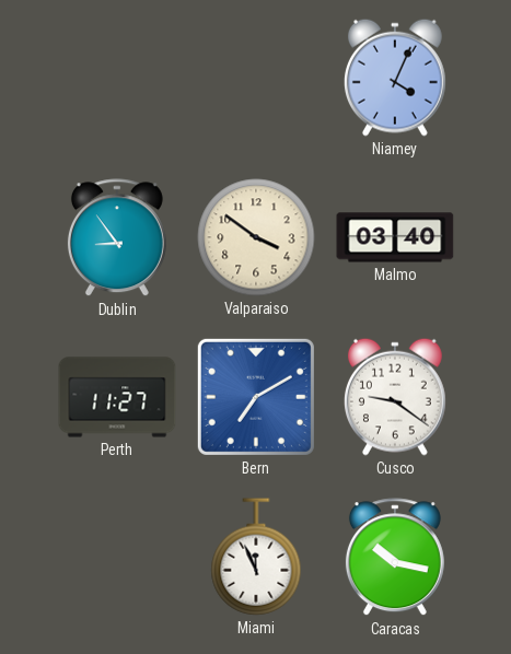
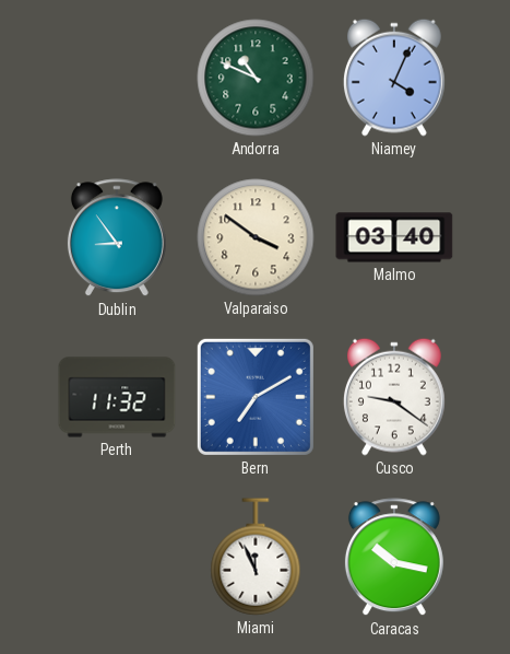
Andorra: none -> 10:49
Perth: 11:27 -> 11:32
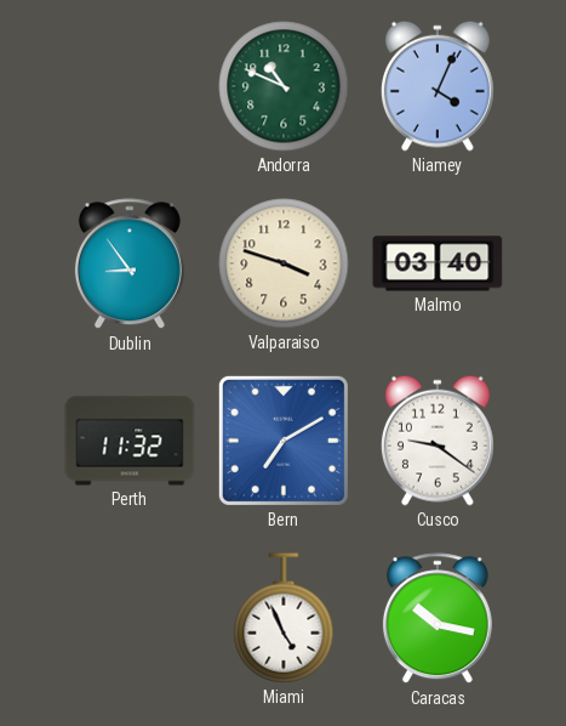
Valparaiso: 3:51 -> 3:48
Miami: 11:56 -> 4:56
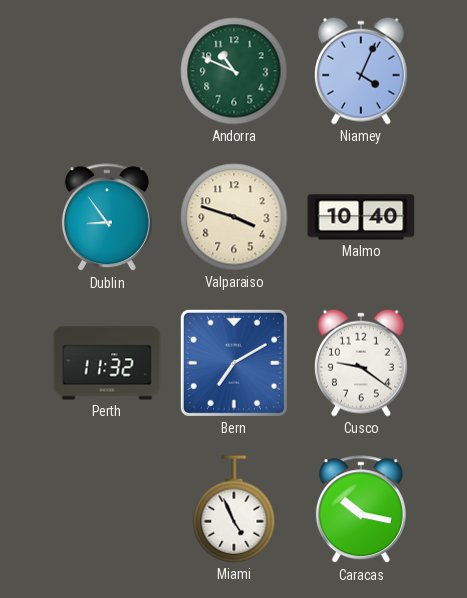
Malmo: 03:40 -> 10:40
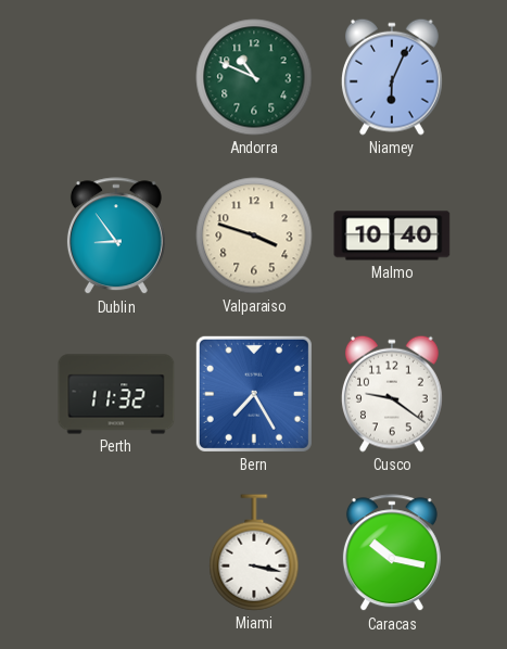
Niamey: 4:04 -> 6:04
Bern: 7:10 -> 7:25
Miami: 4:56 -> 3:17
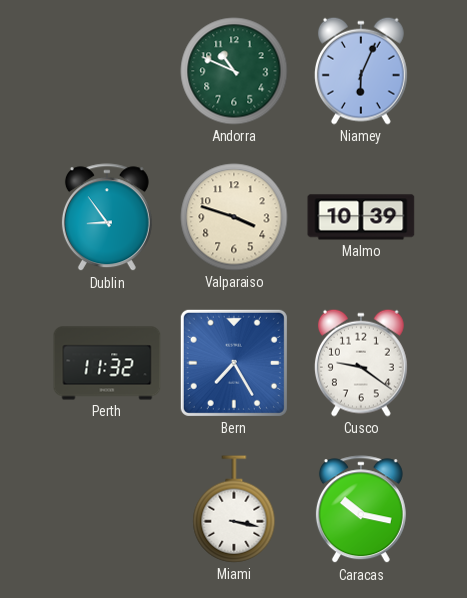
Malmo: 10:40 -> 10:39
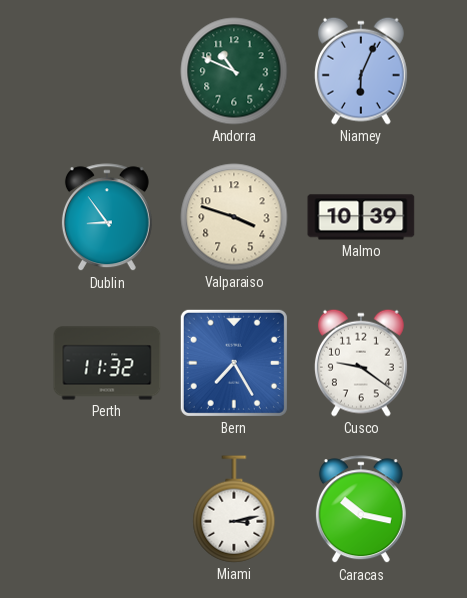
Miami: 3:17 -> 3:13
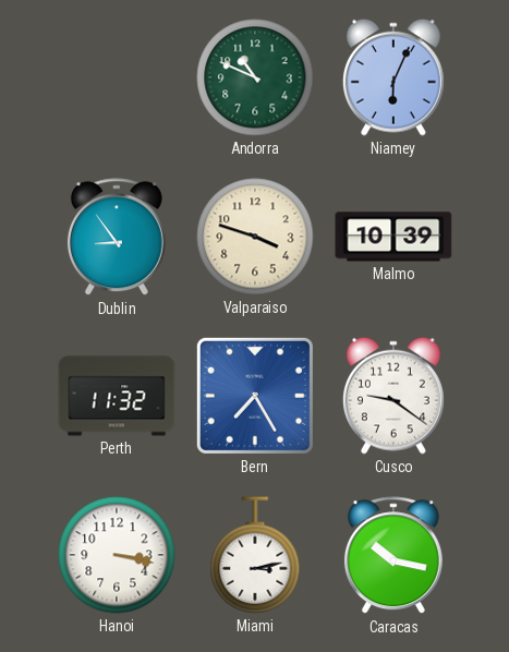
Hanoi: none -> 3:17
